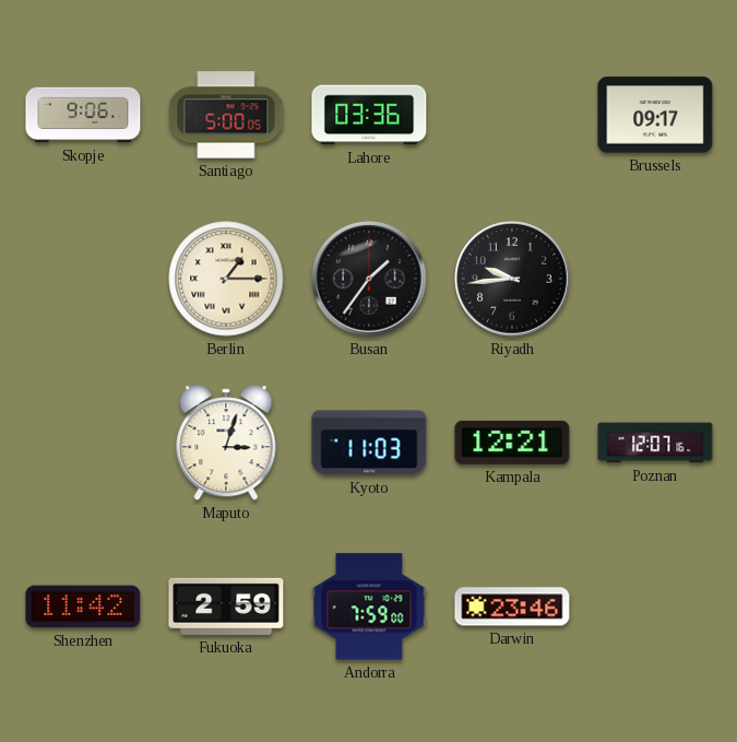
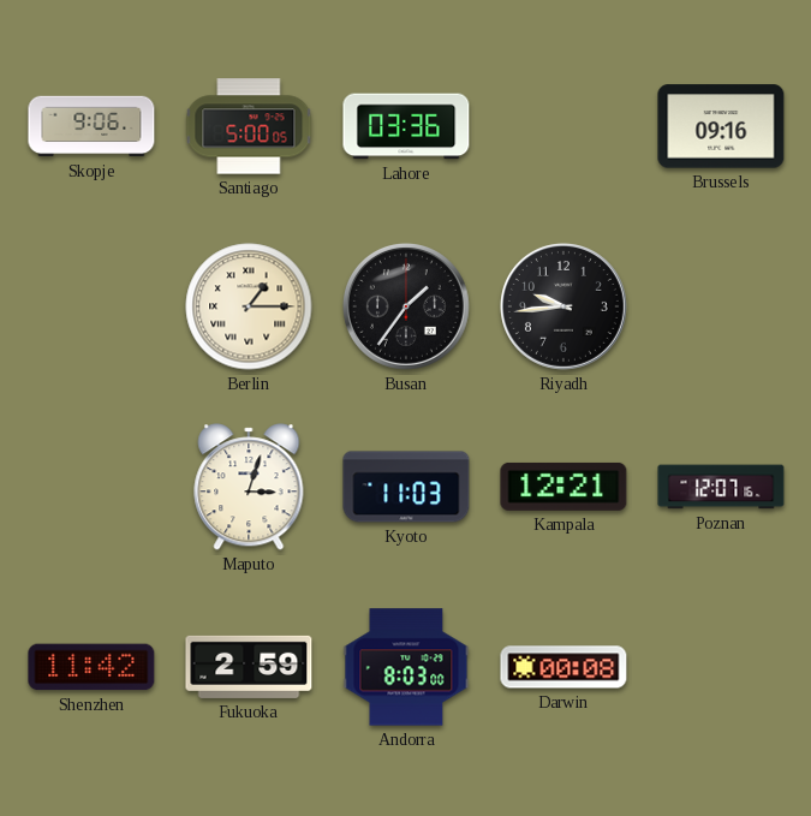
Brussels: 09:17 -> 09:16
Andorra: 7:59 -> 8:03
Darwin: 23:46 -> 00:08
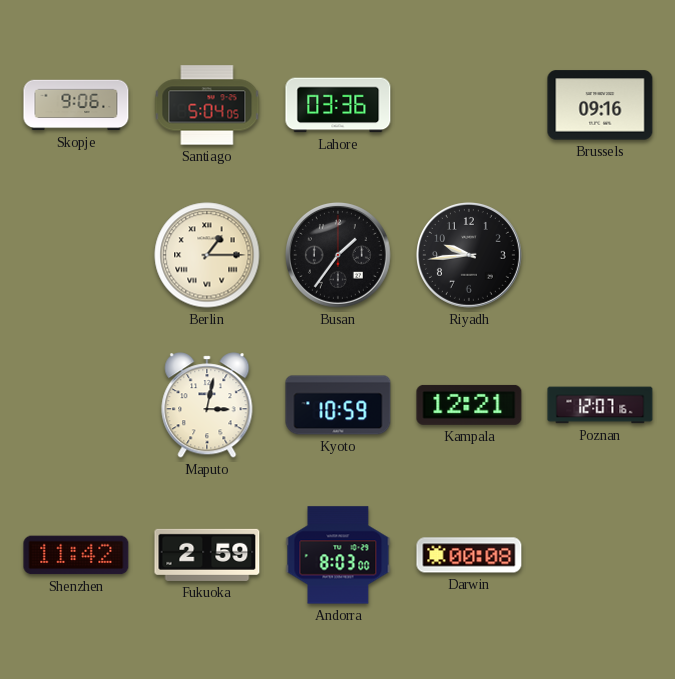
Santiago: 5:00 -> 5:04
Maputo: 3:03 -> 3:02
Kyoto: 11:03 -> 10:59
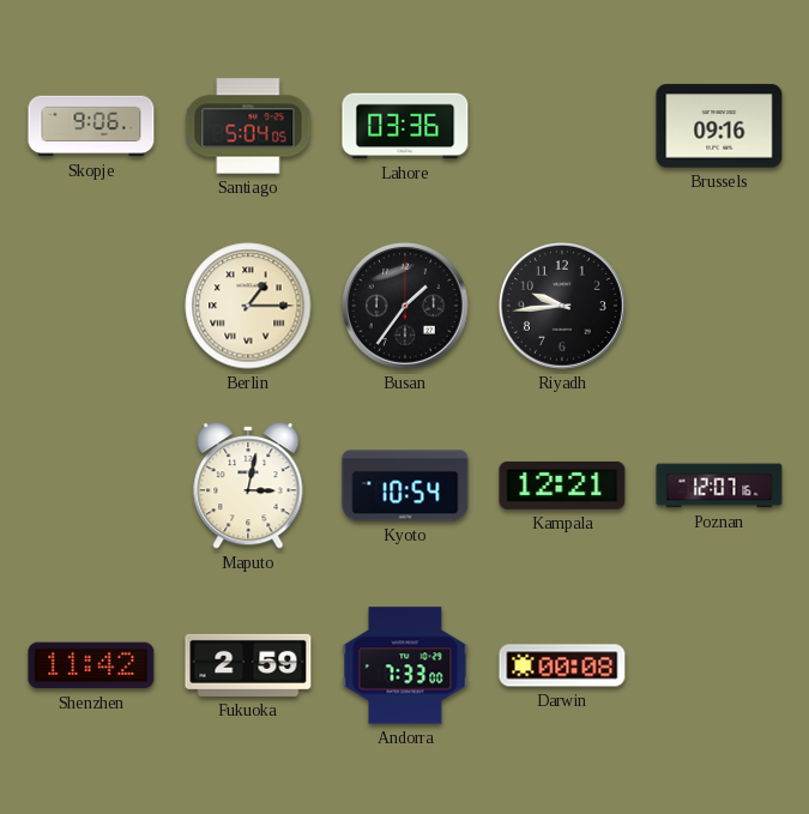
Kyoto: 10:59 -> 10:54
Andorra: 8:03 -> 7:33
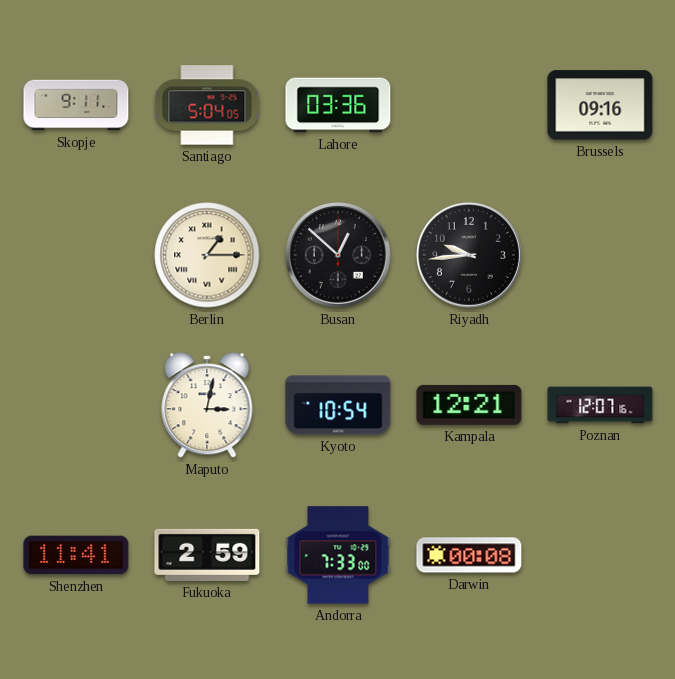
Skopje: 9:06 -> 9:11
Busan: 1:36 -> 12:52
Shenzhen: 11:42 -> 11:41
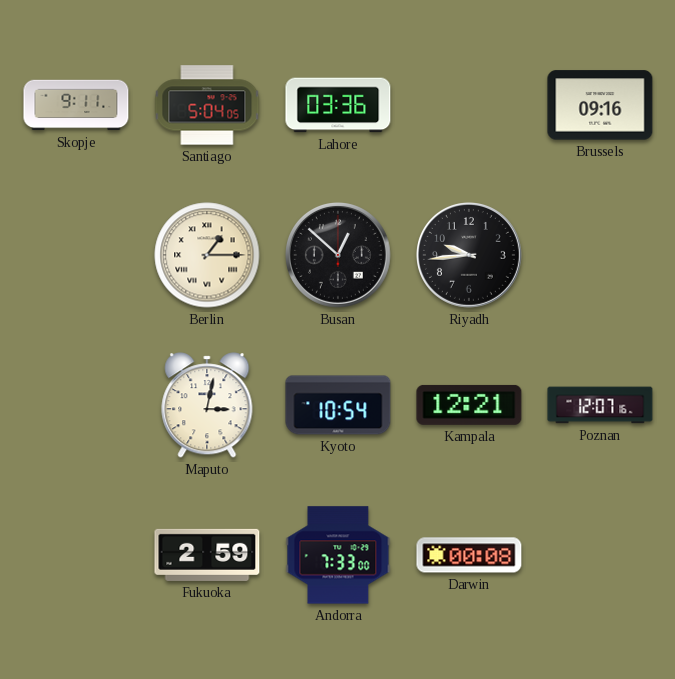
Shenzhen: 11:41 -> none
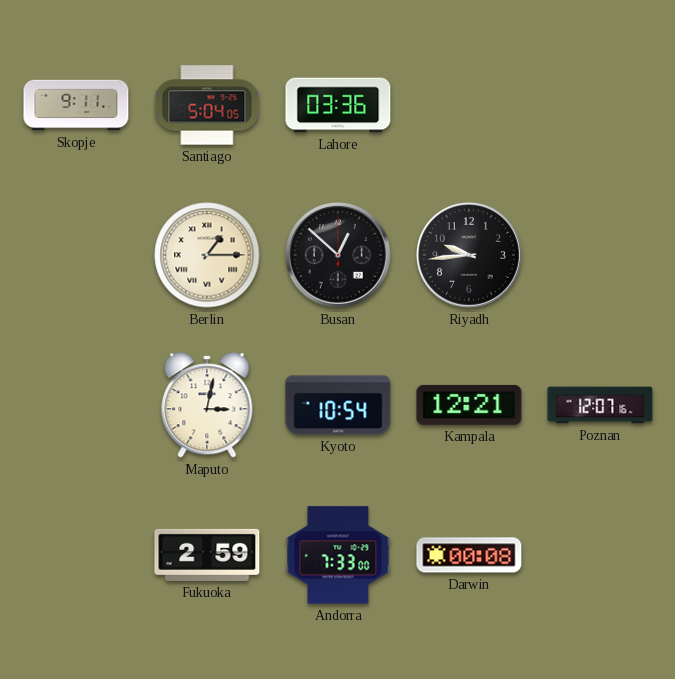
Brussels: 09:16 -> none
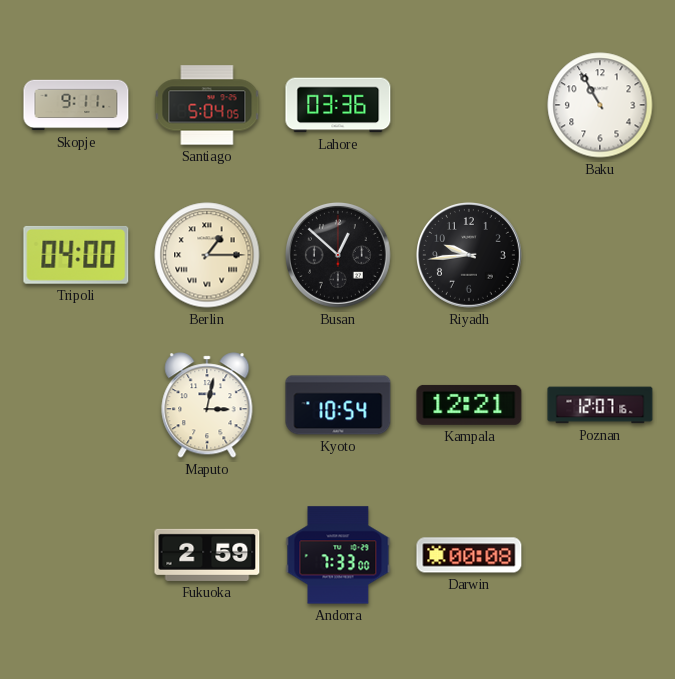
Baku: none -> 10:55
Tripoli: none -> 04:00
